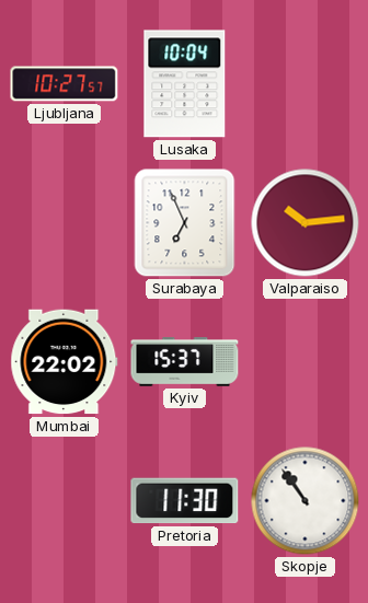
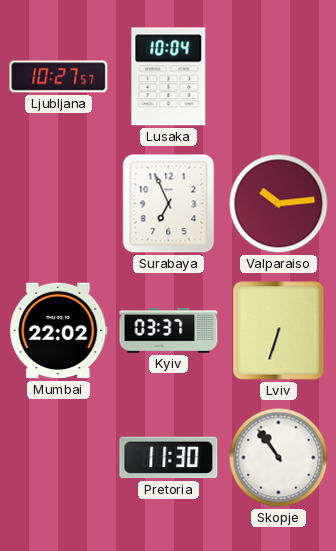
Kyiv: 15:37 -> 03:37
Lviv: none -> 6:33
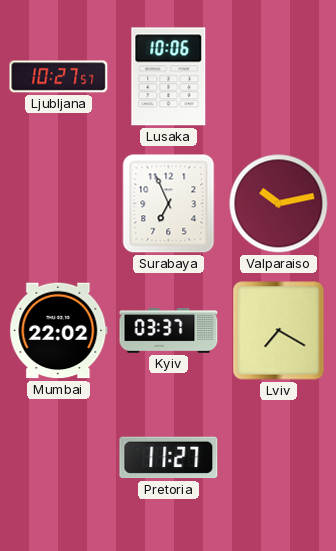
Lusaka: 10:04 -> 10:06
Valparaiso: 10:14 -> 10:13
Lviv: 6:33 -> 7:20
Pretoria: 11:30 -> 11:27
Skopje: 10:54 -> none
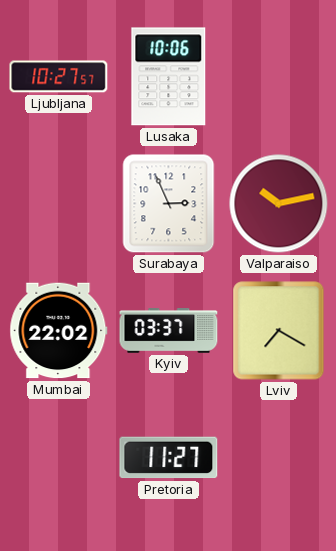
Surabaya: 6:56 -> 2:56
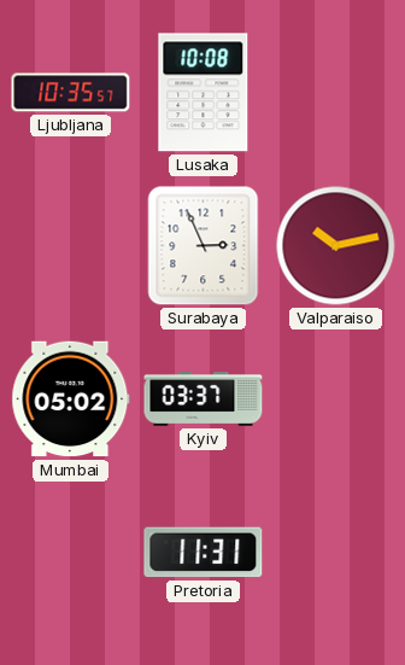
Ljubljana: 10:27 -> 10:35
Lusaka: 10:06 -> 10:08
Mumbai: 22:02 -> 05:02
Lviv: 7:20 -> none
Pretoria: 11:27 -> 11:31
